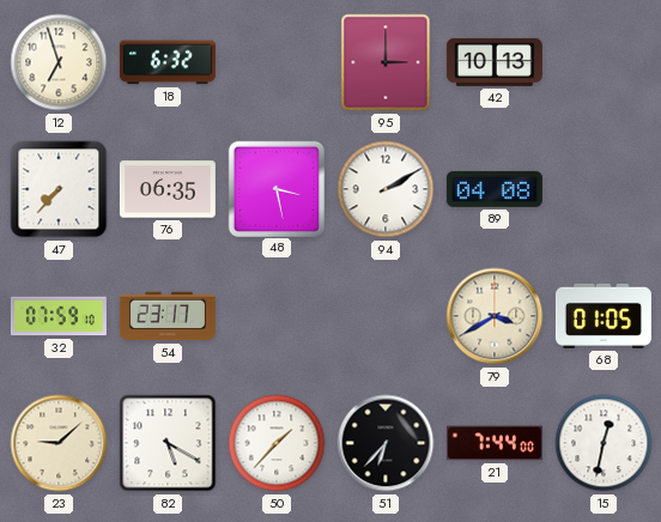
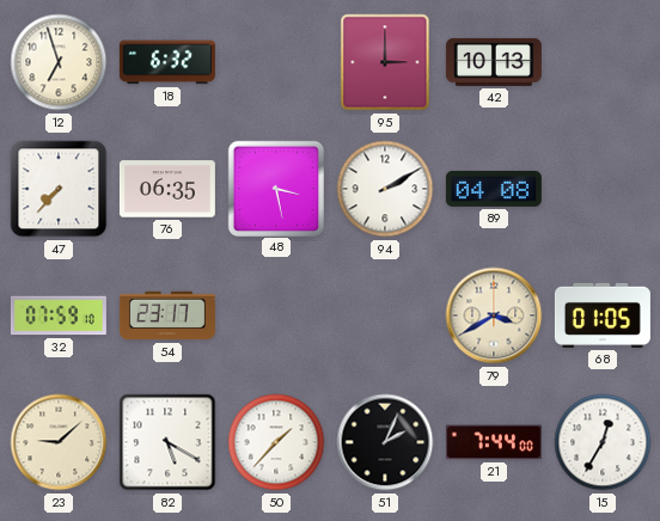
51: 6:37 -> 2:04
15: 12:32 -> 12:35
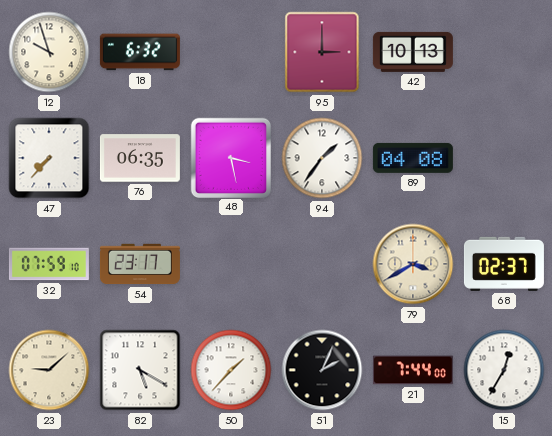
12: 6:57 -> 9:57
94: 2:10 -> 1:36
68: 01:05 -> 02:37
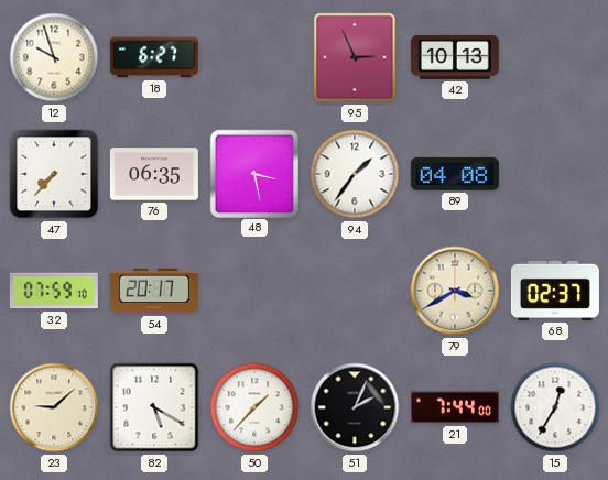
18: 6:32 -> 6:27
95: 3:00 -> 2:56
54: 23:17 -> 20:17
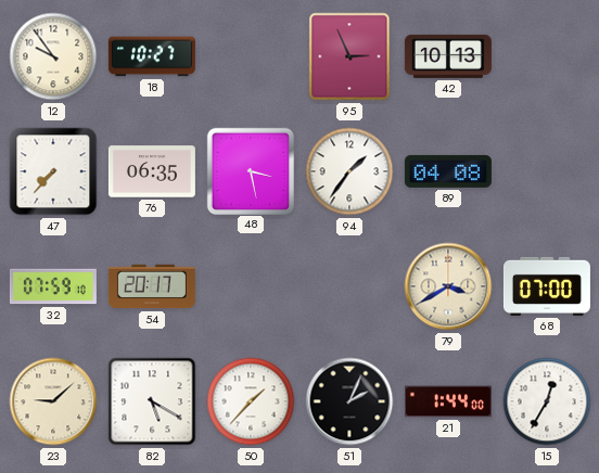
12: 9:57 -> 9:54
18: 6:27 -> 10:27
68: 02:37 -> 07:00
21: 7:44 -> 1:44
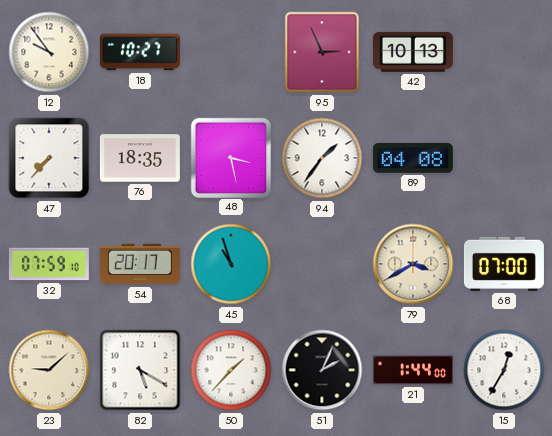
76: 06:35 -> 18:35
45: none -> 10:57
